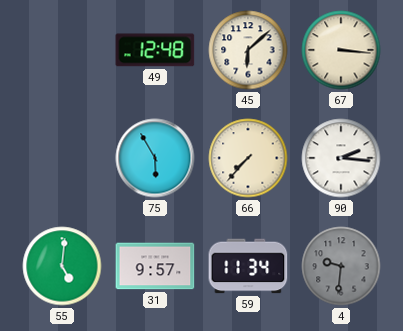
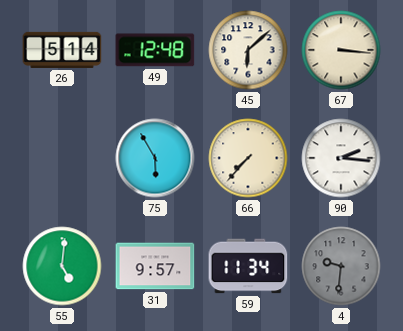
26: none -> 5:14
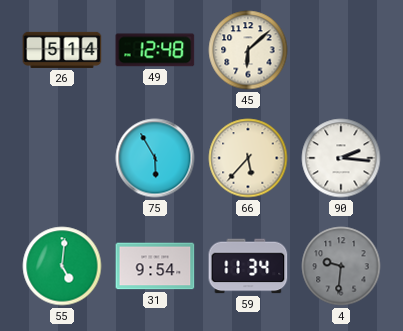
67: 3:16 -> none
66: 7:37 -> 5:37
31: 9:57 -> 9:54
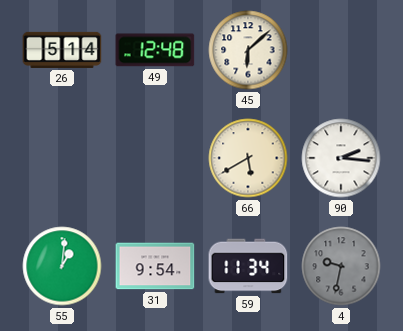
75: 5:55 -> none
66: 5:37 -> 5:40
55: 5:01 -> 1:01
4: 9:31 -> 9:32
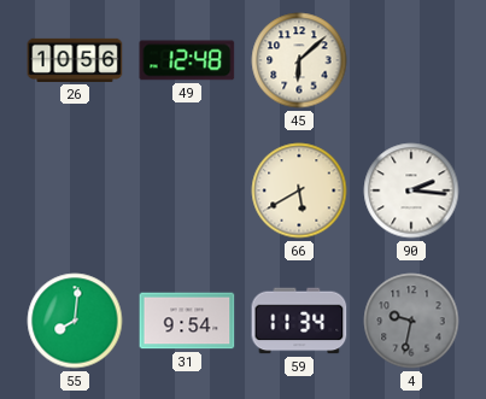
26: 5:14 -> 10:56
55: 1:01 -> 8:01
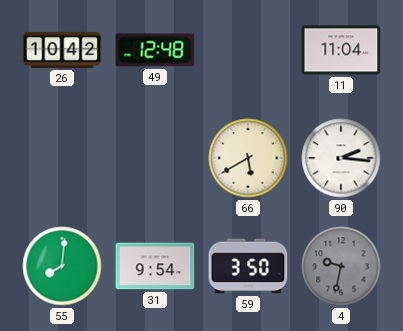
26: 10:56 -> 10:42
45: 6:08 -> none
11: none -> 11:04
59: 11:34 -> 3:50
